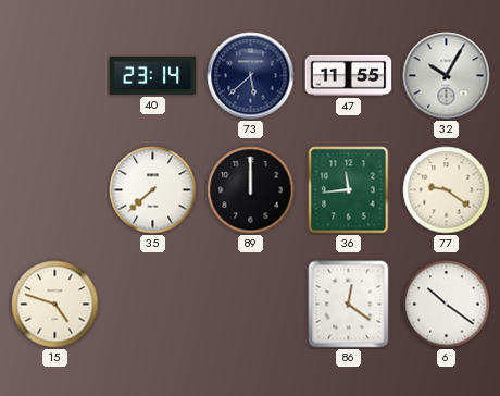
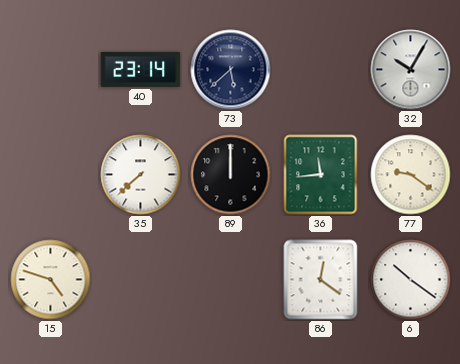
47: 11:55 -> none
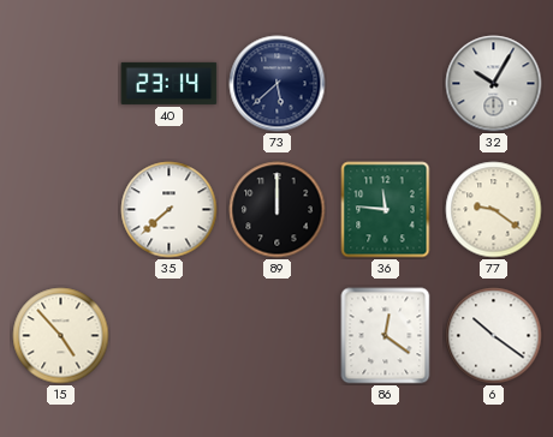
36: 11:44 -> 11:46
15: 4:48 -> 4:53
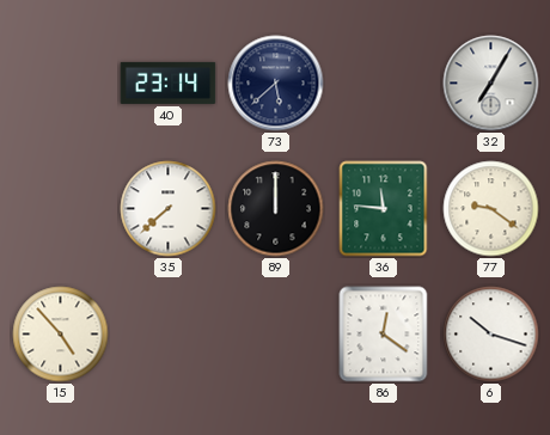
32: 10:05 -> 7:05
6: 10:21 -> 10:18
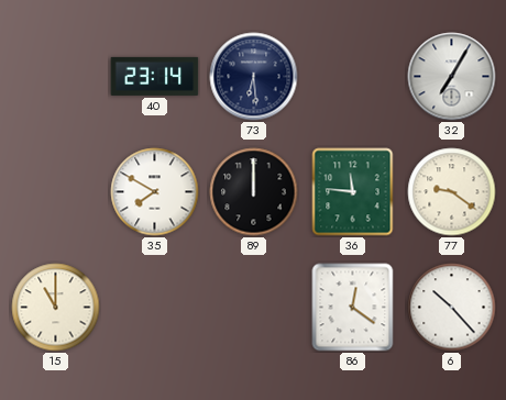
73: 5:38 -> 6:29
35: 7:38 -> 7:50
15: 4:53 -> 11:00
6: 10:18 -> 10:23
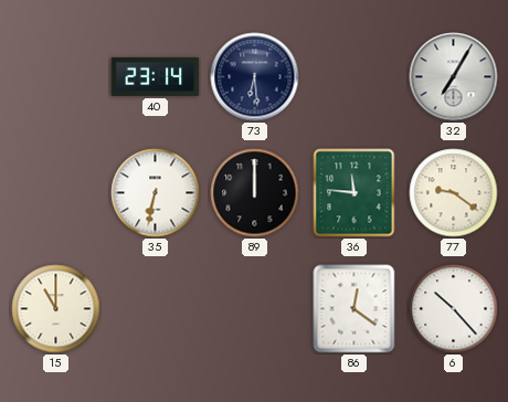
35: 7:50 -> 6:32
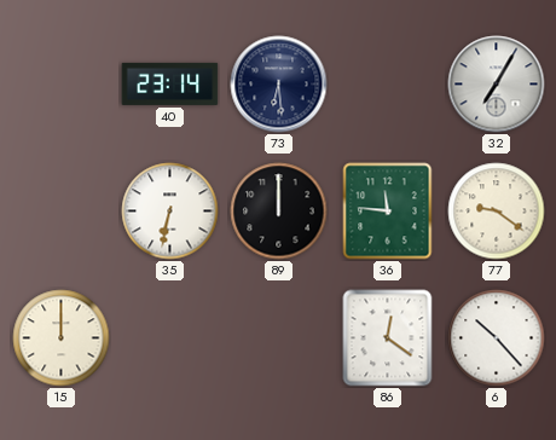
15: 11:00 -> 12:00
